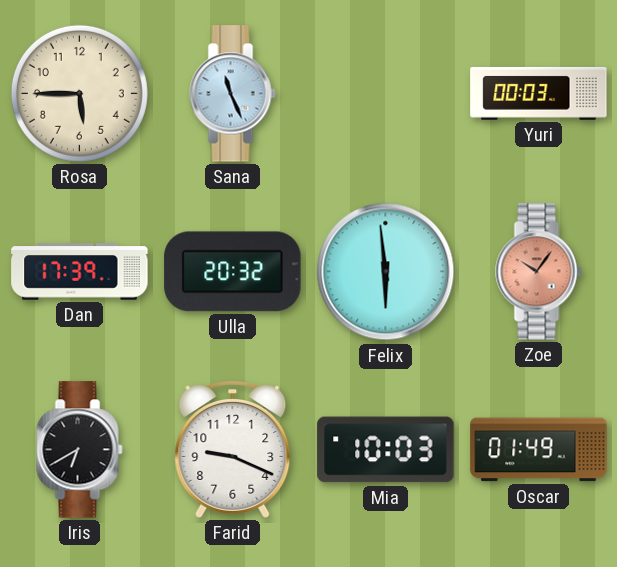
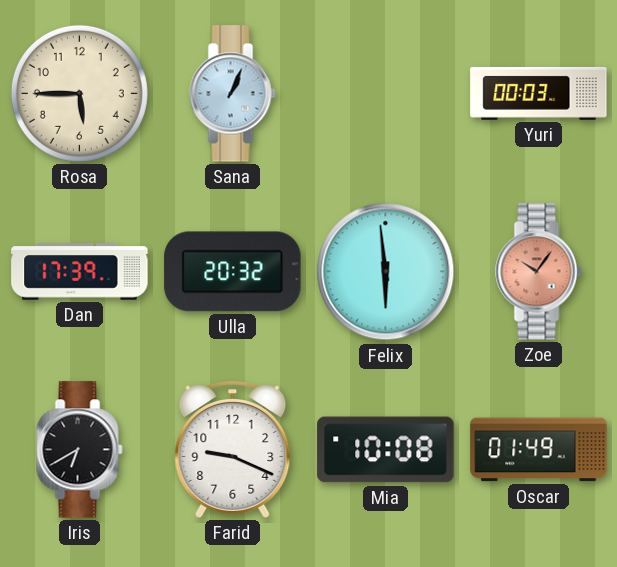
Sana: 11:26 -> 1:04
Mia: 10:03 -> 10:08
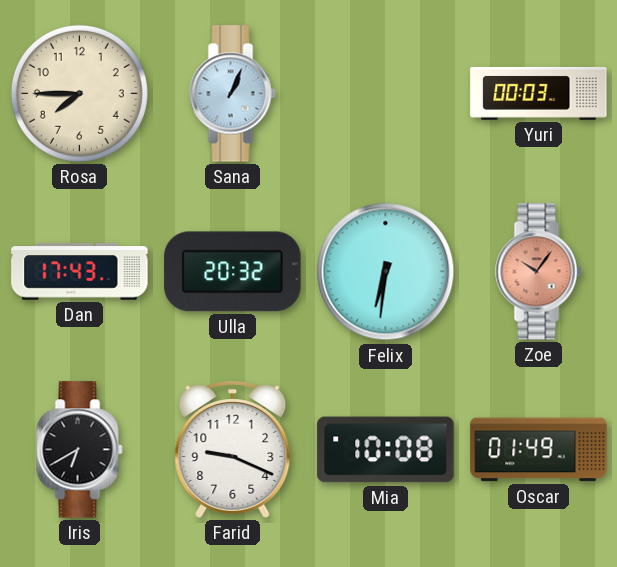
Rosa: 5:45 -> 7:45
Dan: 17:39 -> 17:43
Felix: 5:59 -> 6:31
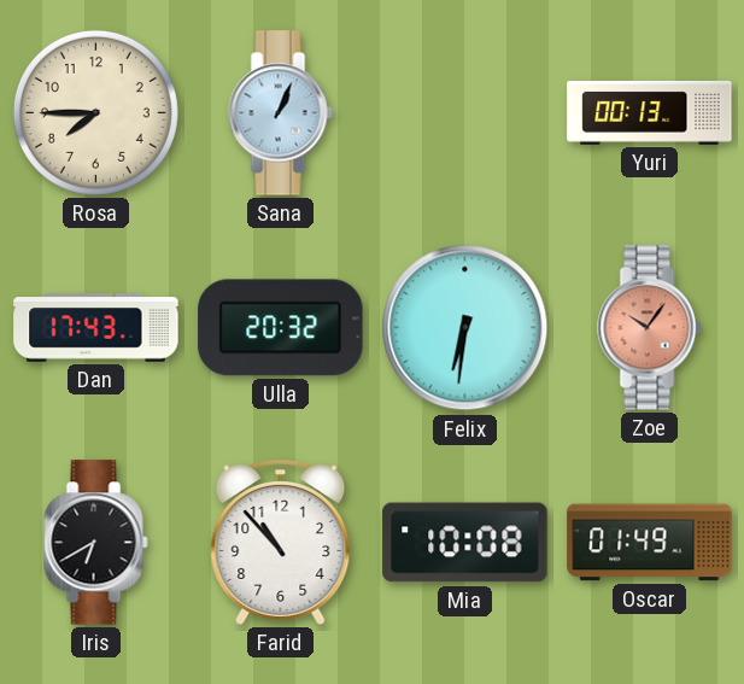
Yuri: 00:03 -> 00:13
Farid: 9:19 -> 10:53
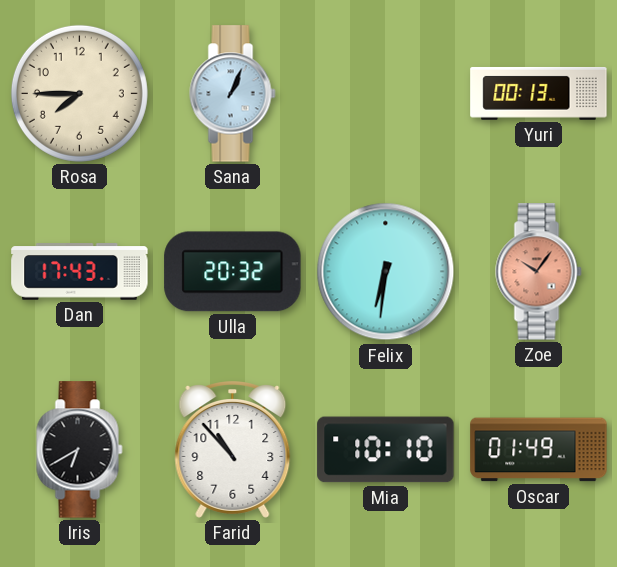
Mia: 10:08 -> 10:10
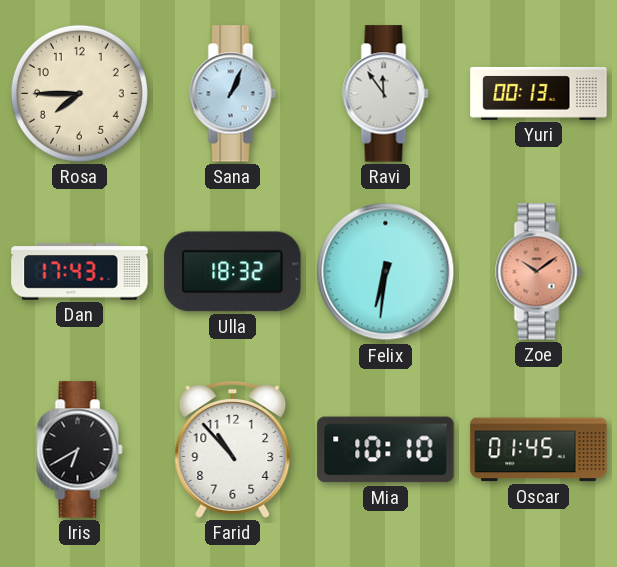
Ravi: none -> 11:54
Ulla: 20:32 -> 18:32
Zoe: 10:06 -> 10:09
Oscar: 01:49 -> 01:45
